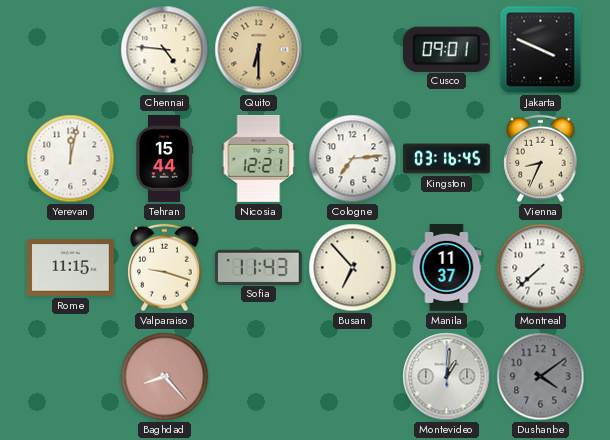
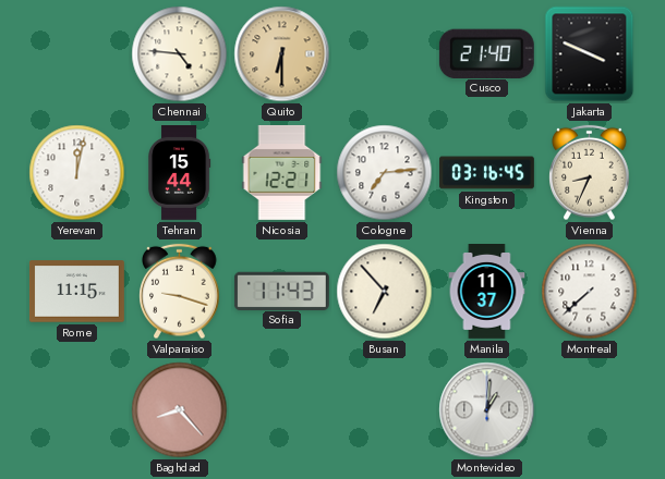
Cusco: 09:01 -> 21:40
Dushanbe: 4:09 -> none
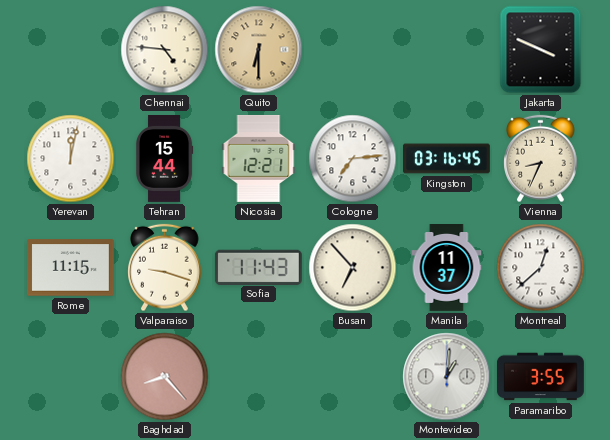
Cusco: 21:40 -> none
Montreal: 7:38 -> 12:38
Paramaribo: none -> 3:55
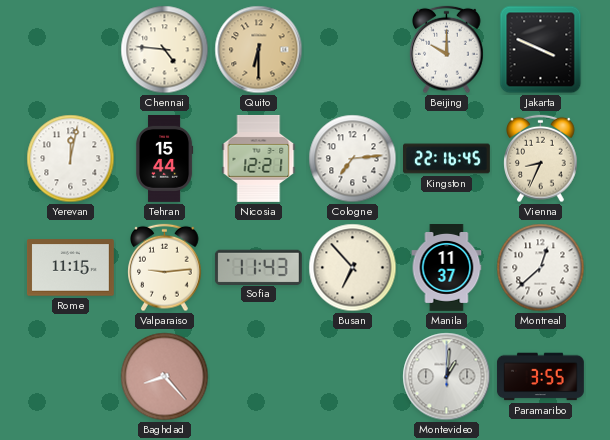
Beijing: none -> 10:00
Kingston: 03:16 -> 22:16
Valparaiso: 9:18 -> 9:14
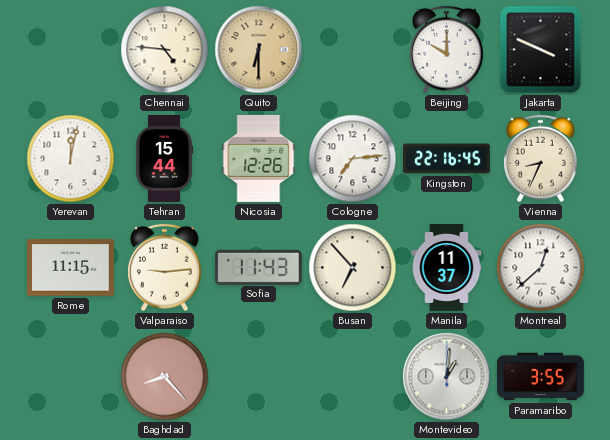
Nicosia: 12:21 -> 12:26
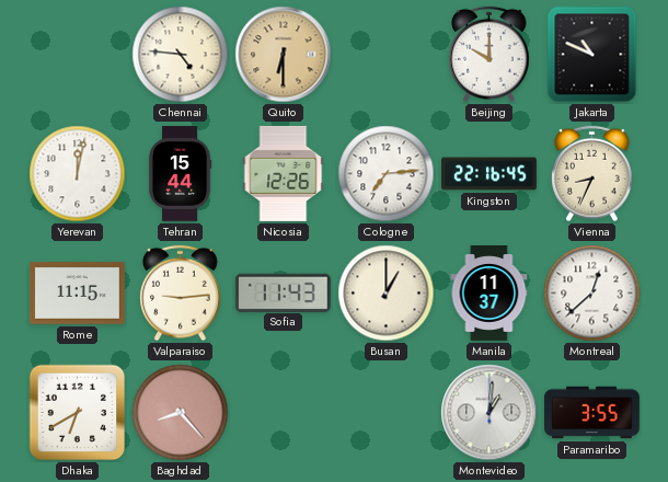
Jakarta: 3:49 -> 10:49
Busan: 6:53 -> 1:00
Dhaka: none -> 6:40
